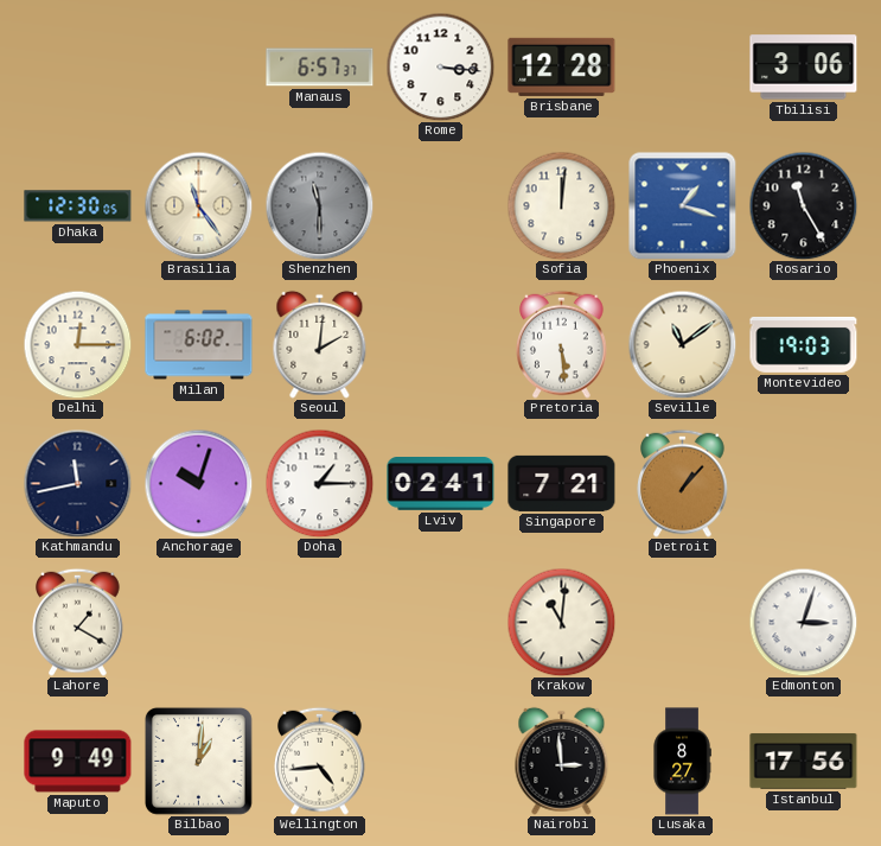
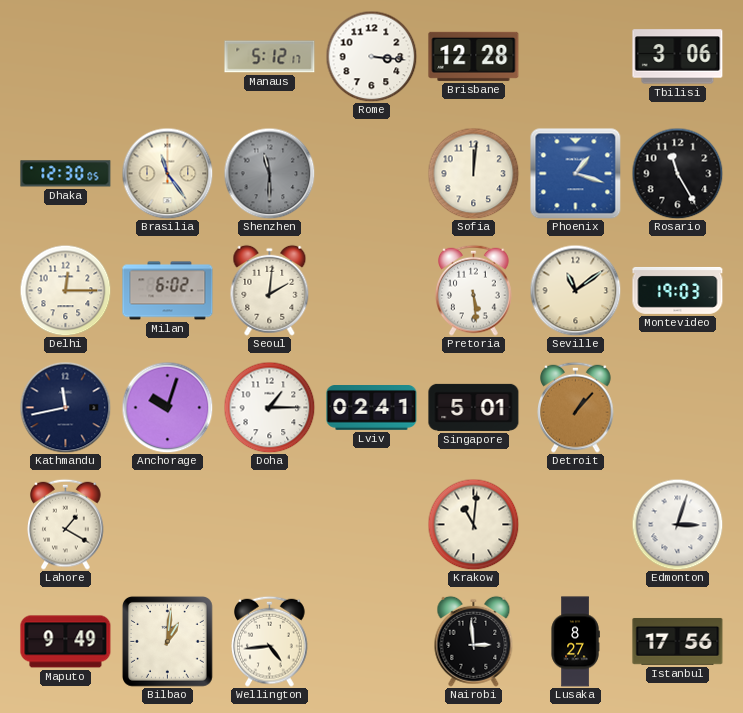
Manaus: 6:57 -> 5:12
Singapore: 7:21 -> 5:01
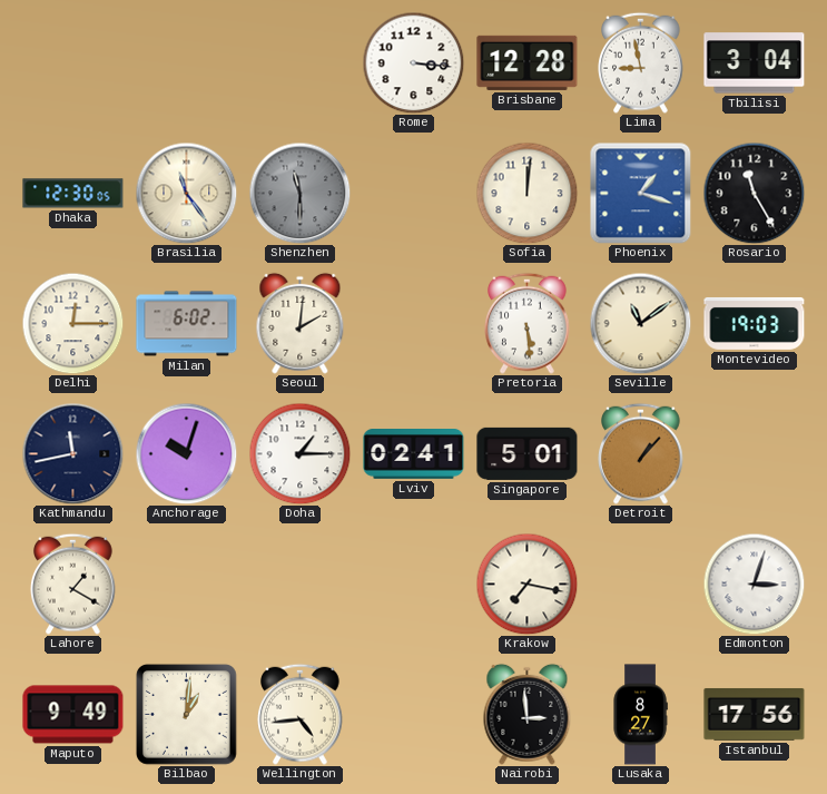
Manaus: 5:12 -> none
Lima: none -> 8:58
Tbilisi: 3:06 -> 3:04
Krakow: 11:01 -> 7:17
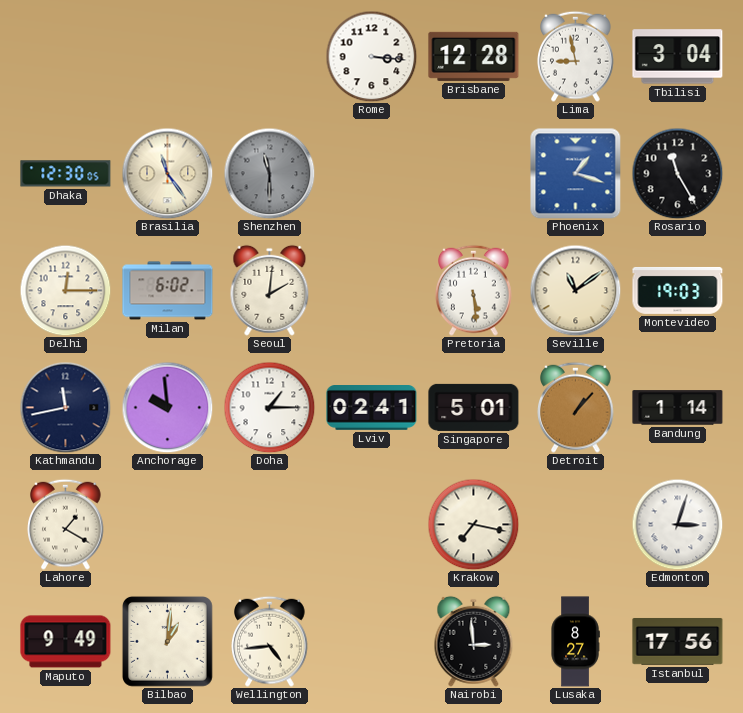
Sofia: 12:01 -> none
Anchorage: 10:03 -> 9:59
Bandung: none -> 1:14
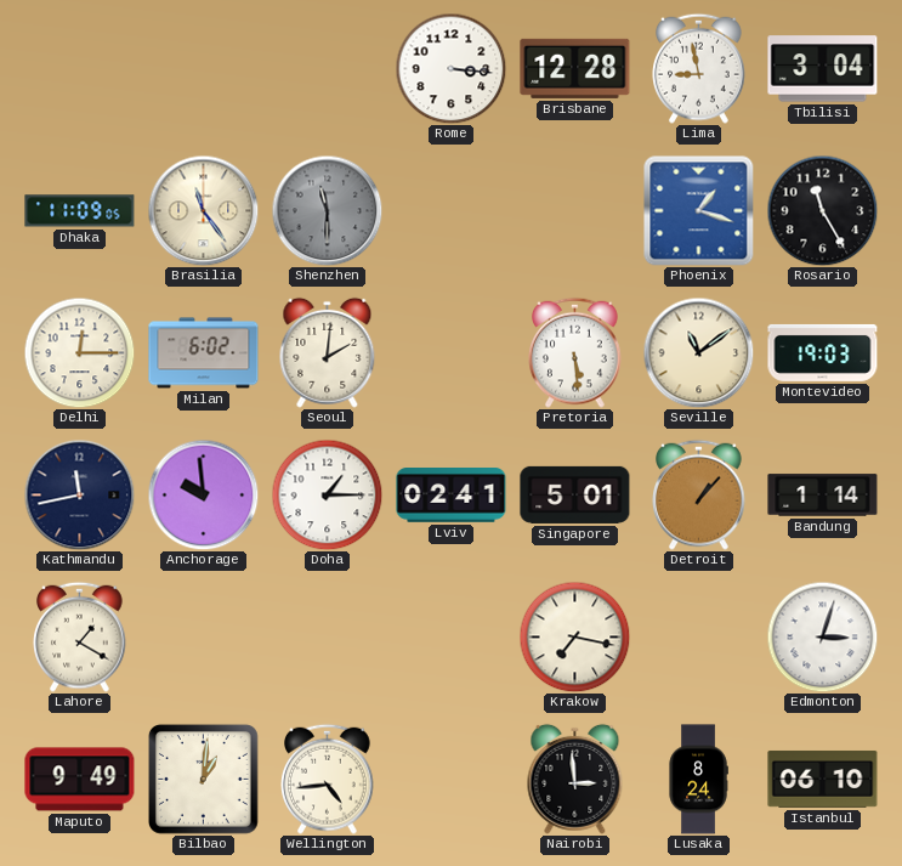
Dhaka: 12:30 -> 11:09
Lusaka: 8:27 -> 8:24
Istanbul: 17:56 -> 06:10
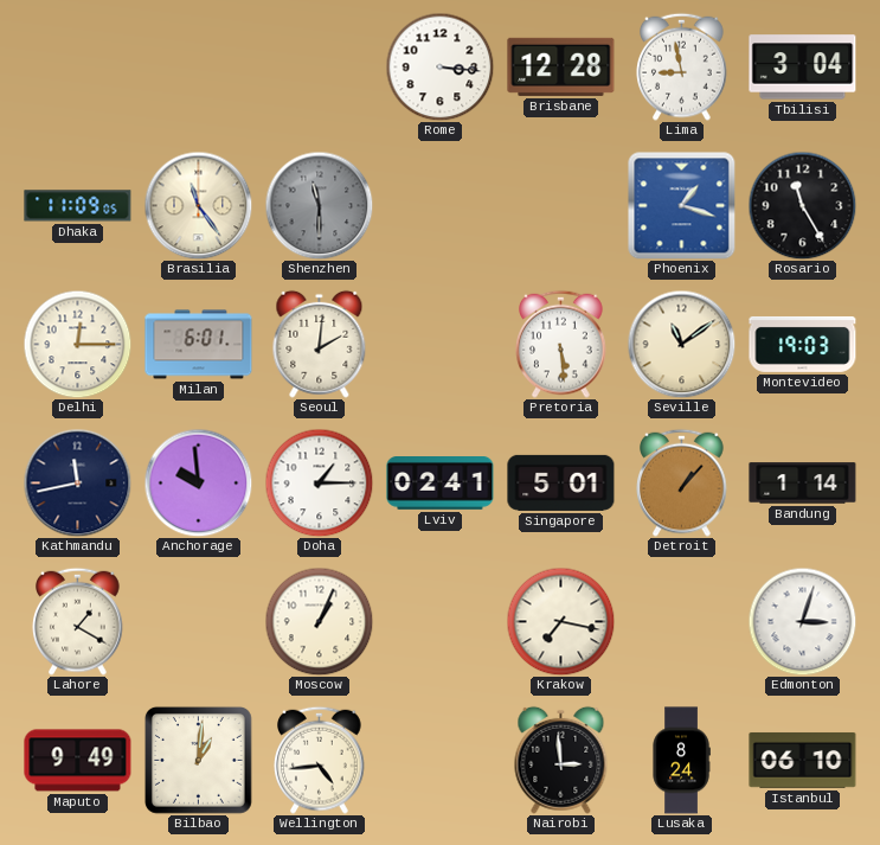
Milan: 6:02 -> 6:01
Moscow: none -> 1:04
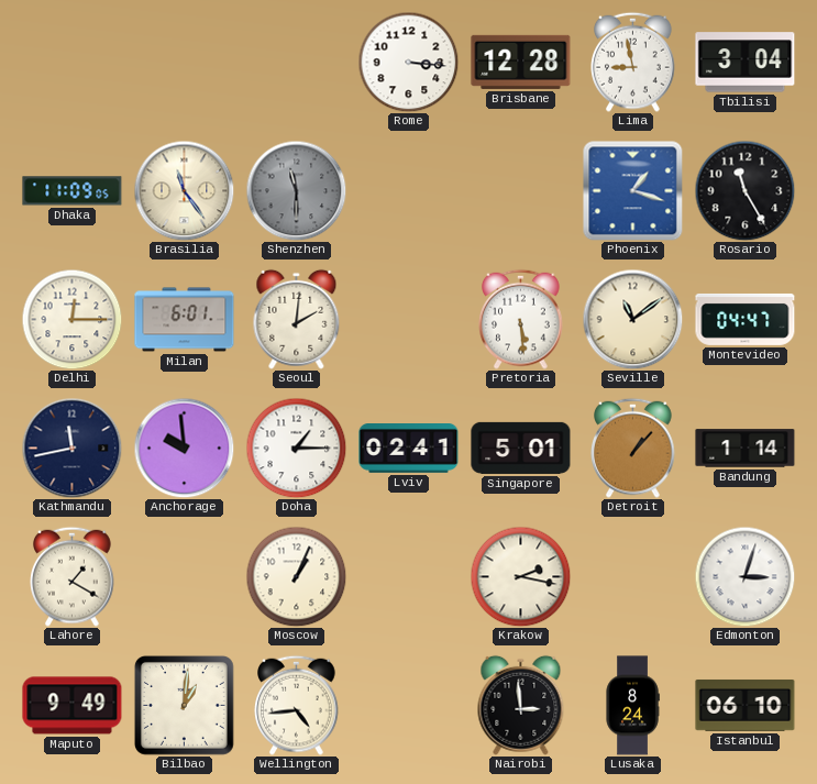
Montevideo: 19:03 -> 04:47
Krakow: 7:17 -> 2:17
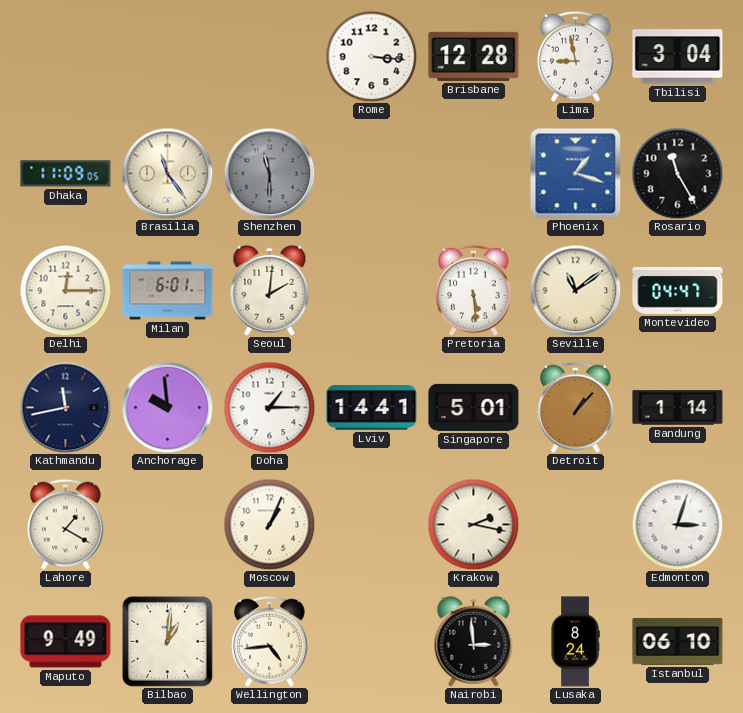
Lviv: 02:41 -> 14:41
